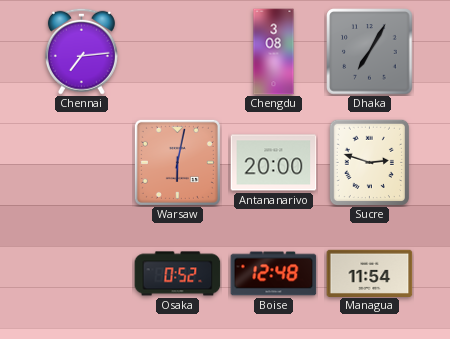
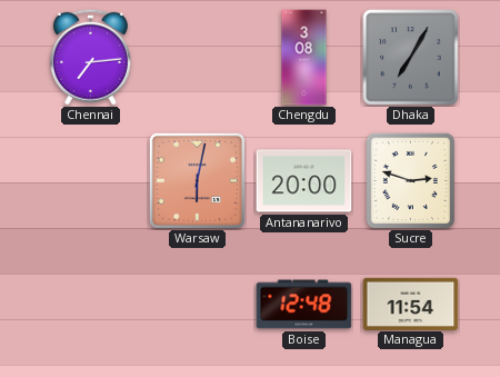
Osaka: 0:52 -> none
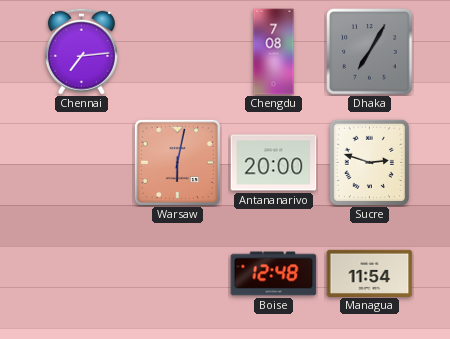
Chengdu: 3:08 -> 7:08
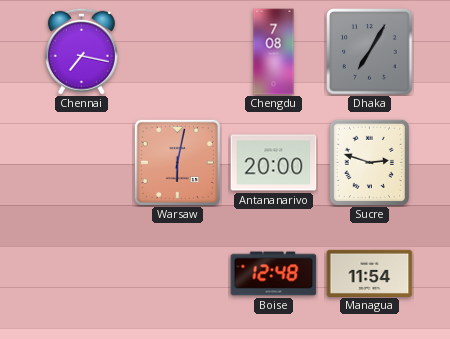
Chennai: 7:14 -> 7:17
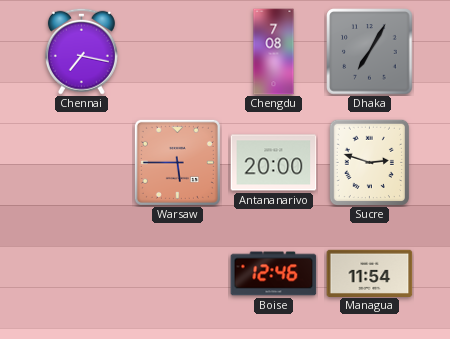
Warsaw: 6:02 -> 5:45
Boise: 12:48 -> 12:46
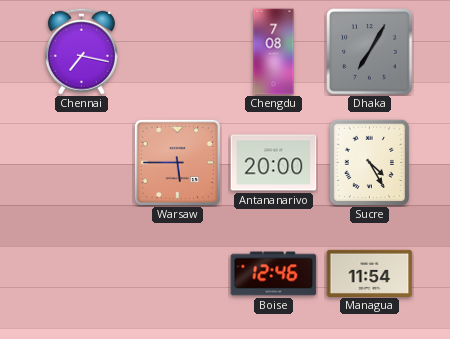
Sucre: 2:48 -> 4:25
